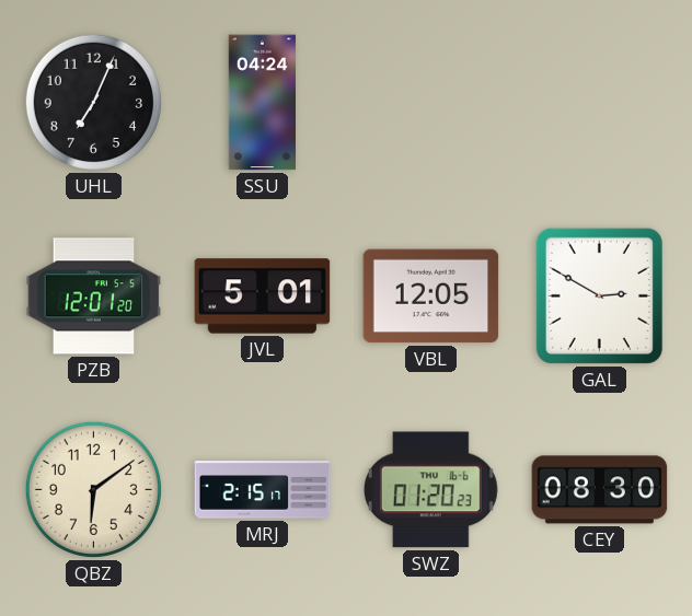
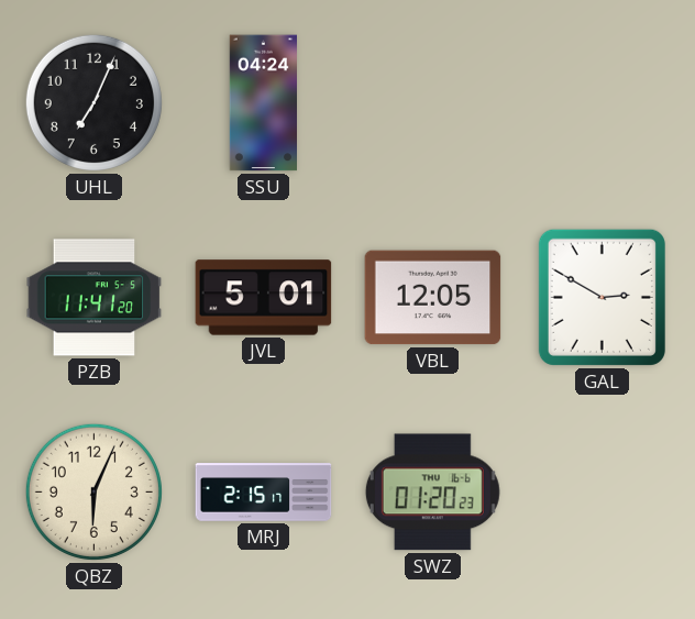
PZB: 12:01 -> 11:41
QBZ: 6:09 -> 6:04
CEY: 08:30 -> none
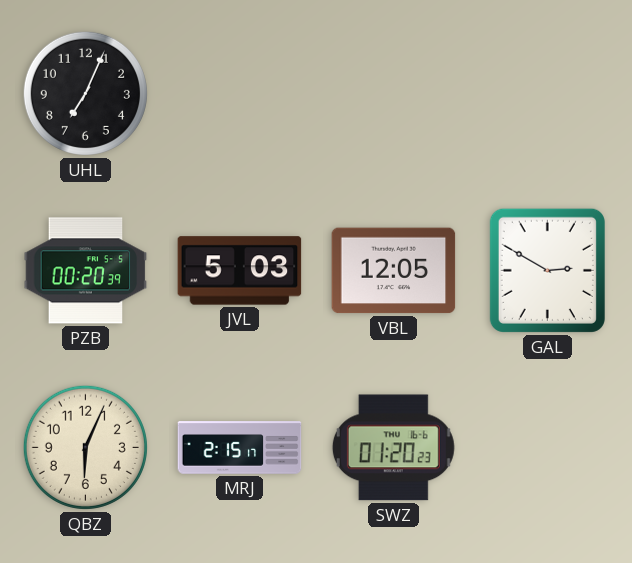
SSU: 04:24 -> none
PZB: 11:41 -> 00:20
JVL: 5:01 -> 5:03
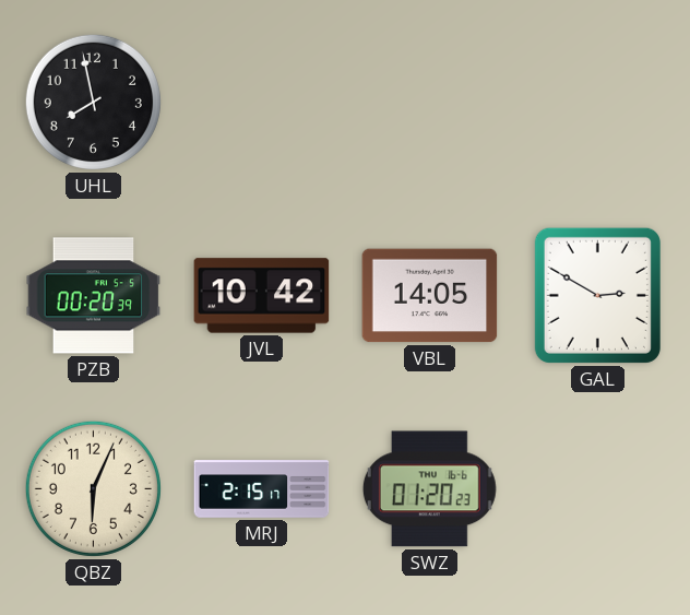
UHL: 7:04 -> 7:58
JVL: 5:03 -> 10:42
VBL: 12:05 -> 14:05
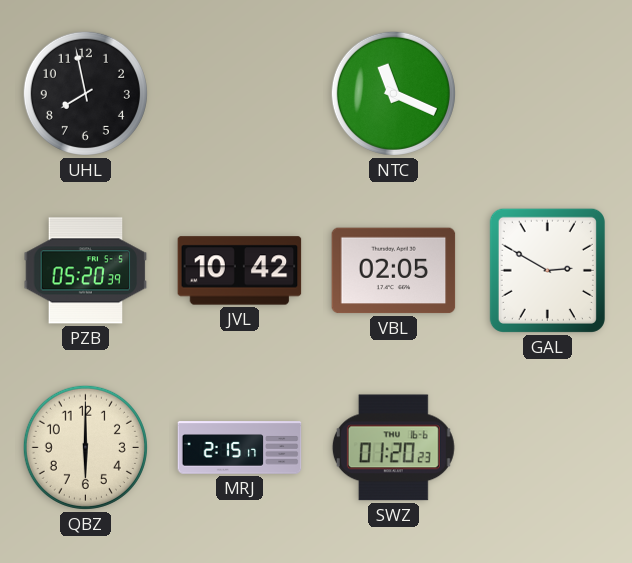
NTC: none -> 11:19
PZB: 00:20 -> 05:20
VBL: 14:05 -> 02:05
QBZ: 6:04 -> 6:00
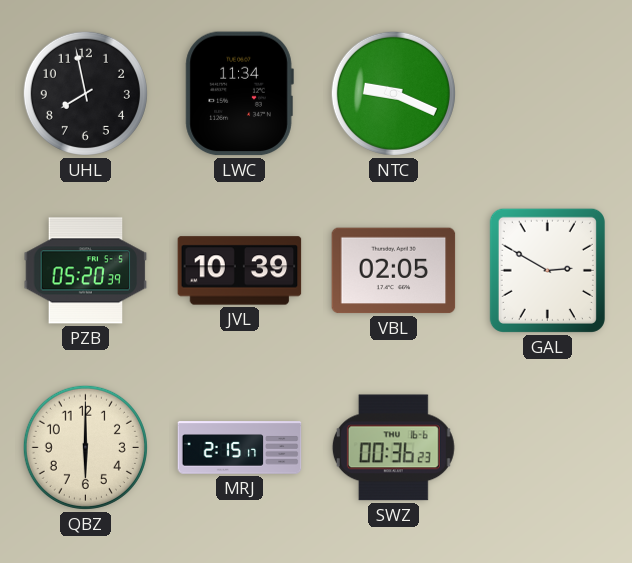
LWC: none -> 11:34
NTC: 11:19 -> 9:19
JVL: 10:42 -> 10:39
SWZ: 01:20 -> 00:36
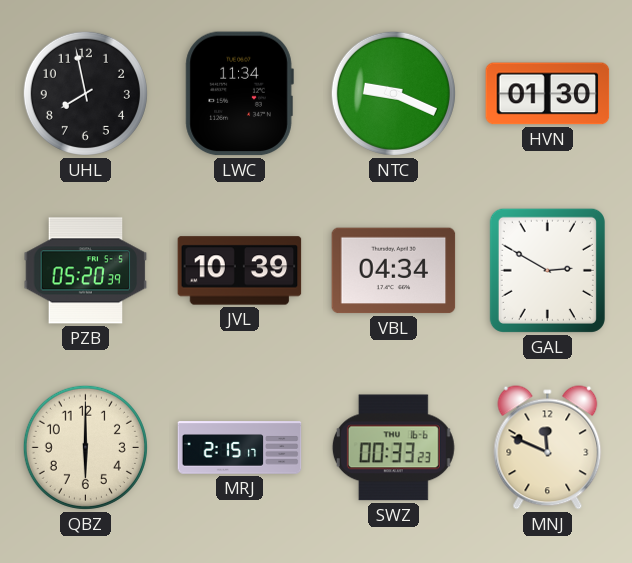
HVN: none -> 01:30
VBL: 02:05 -> 04:34
SWZ: 00:36 -> 00:33
MNJ: none -> 11:49
